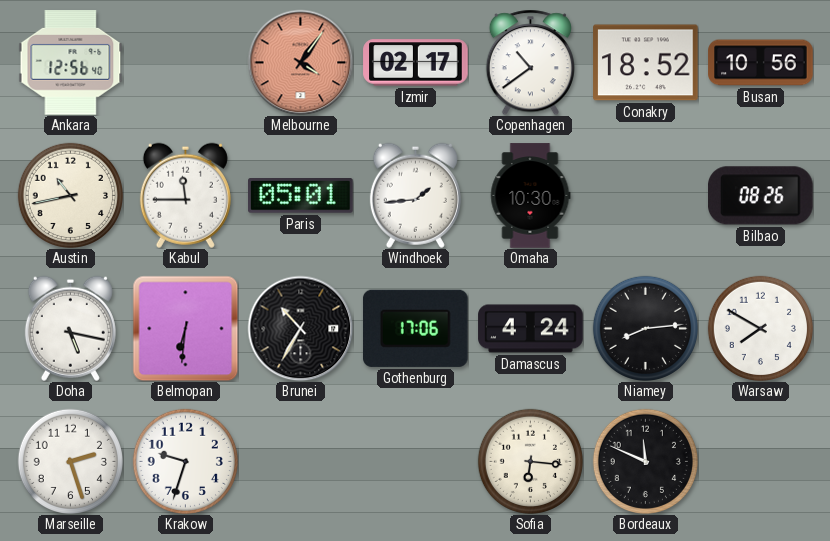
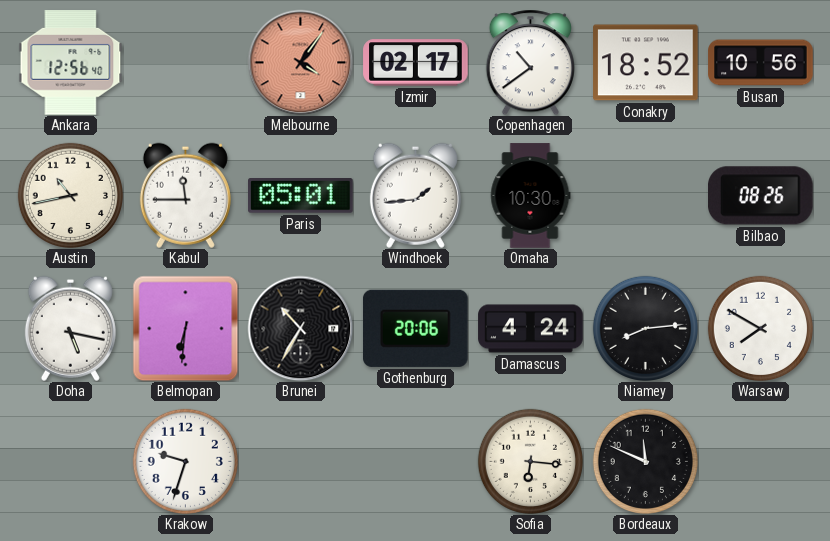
Gothenburg: 17:06 -> 20:06
Marseille: 2:27 -> none
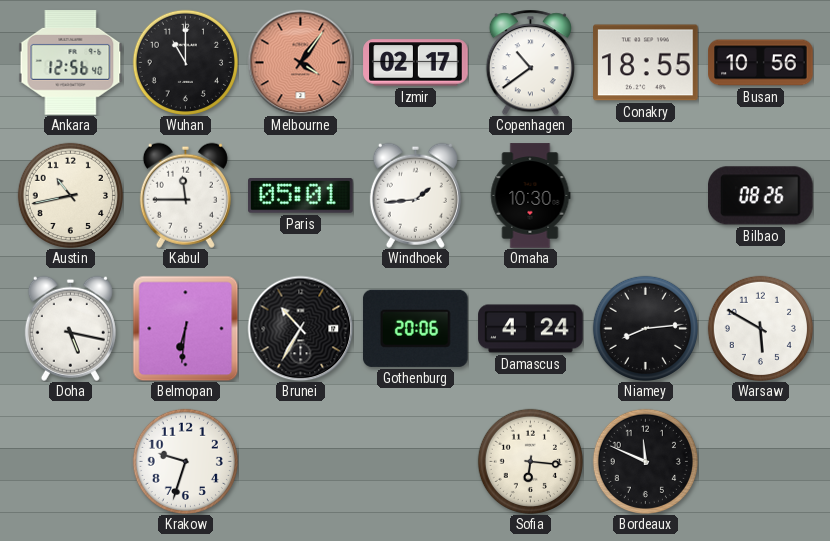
Wuhan: none -> 11:00
Conakry: 18:52 -> 18:55
Warsaw: 7:50 -> 5:50
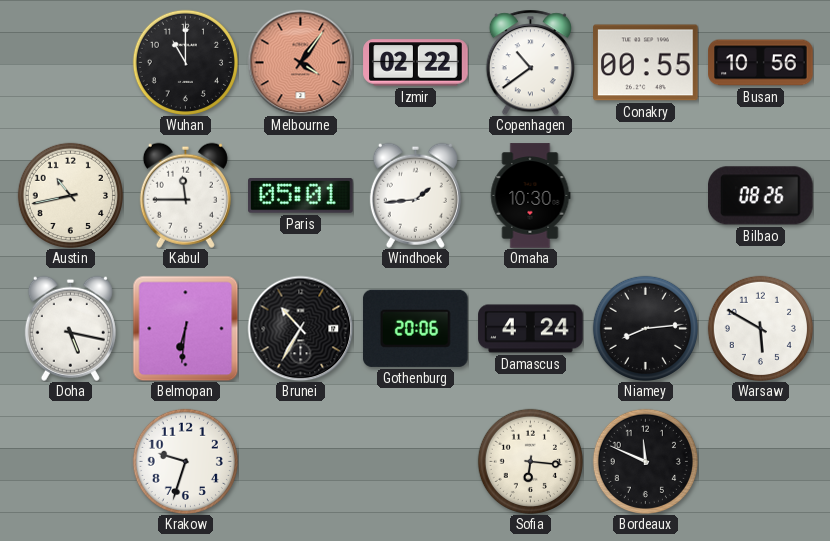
Ankara: 12:56 -> none
Izmir: 02:17 -> 02:22
Conakry: 18:55 -> 00:55
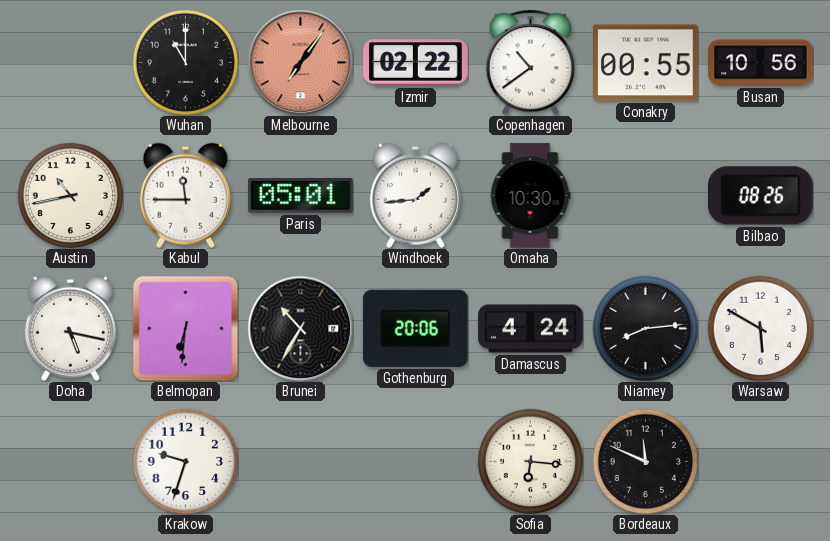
Melbourne: 4:06 -> 7:06
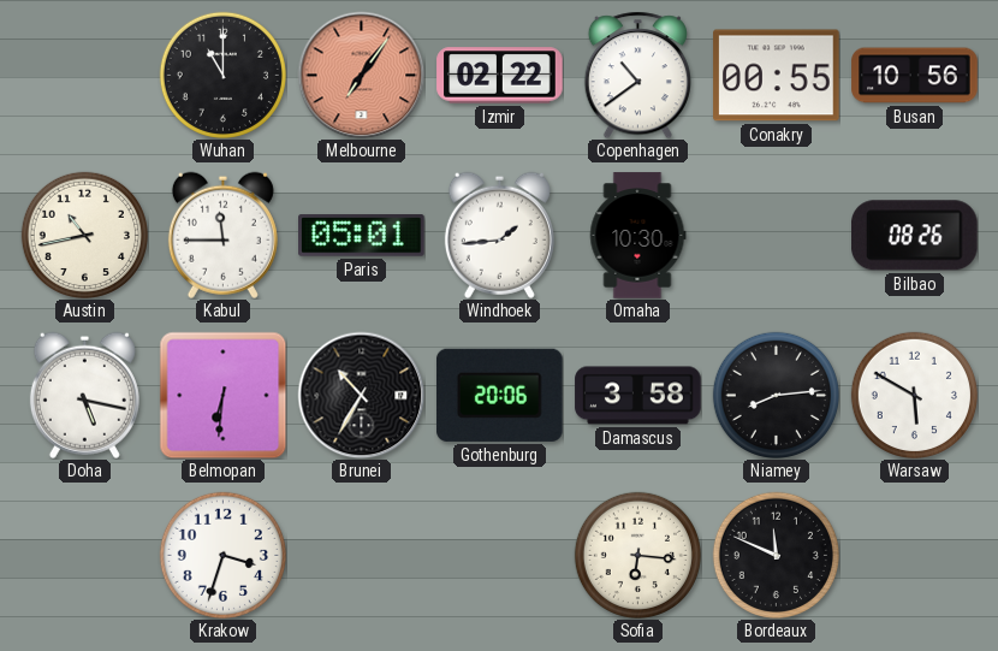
Damascus: 4:24 -> 3:58
Krakow: 9:33 -> 3:33
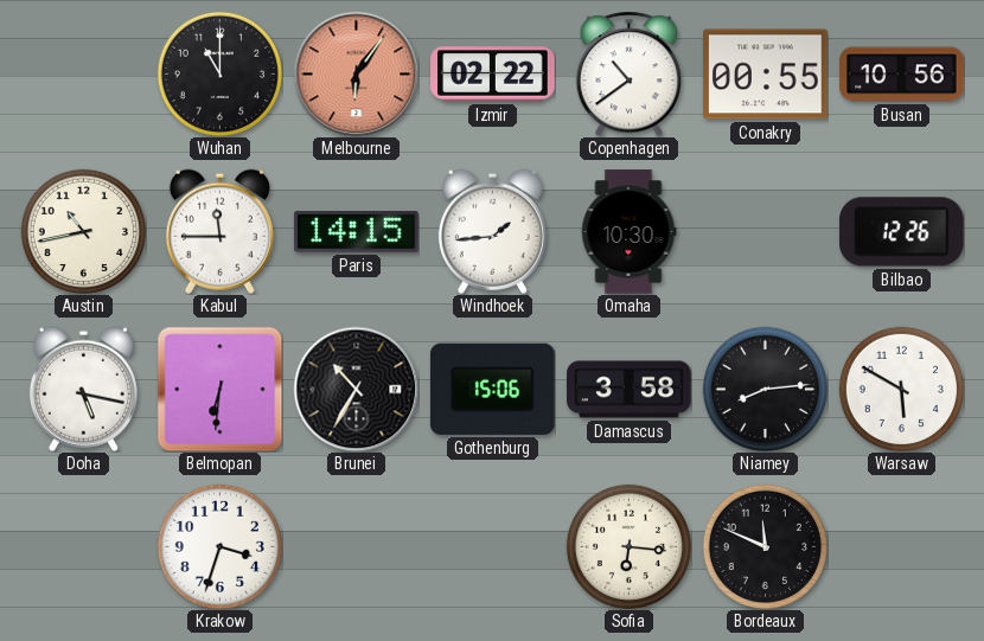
Melbourne: 7:06 -> 6:06
Paris: 05:01 -> 14:15
Bilbao: 08:26 -> 12:26
Gothenburg: 20:06 -> 15:06
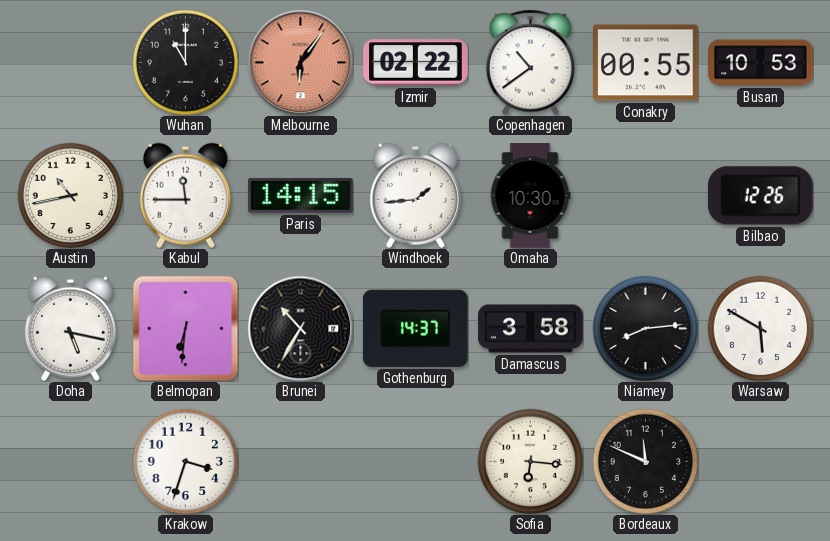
Busan: 10:56 -> 10:53
Gothenburg: 15:06 -> 14:37
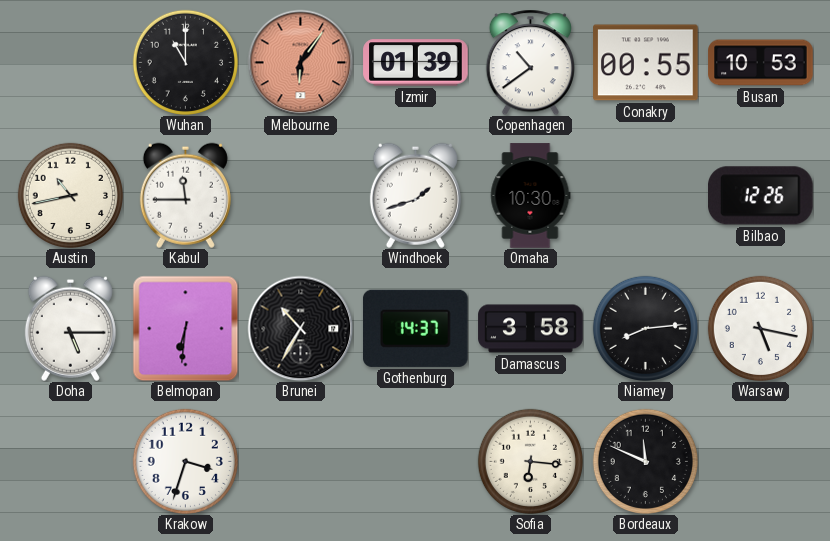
Izmir: 02:22 -> 01:39
Paris: 14:15 -> none
Windhoek: 1:44 -> 1:42
Doha: 5:17 -> 5:15
Warsaw: 5:50 -> 5:17
